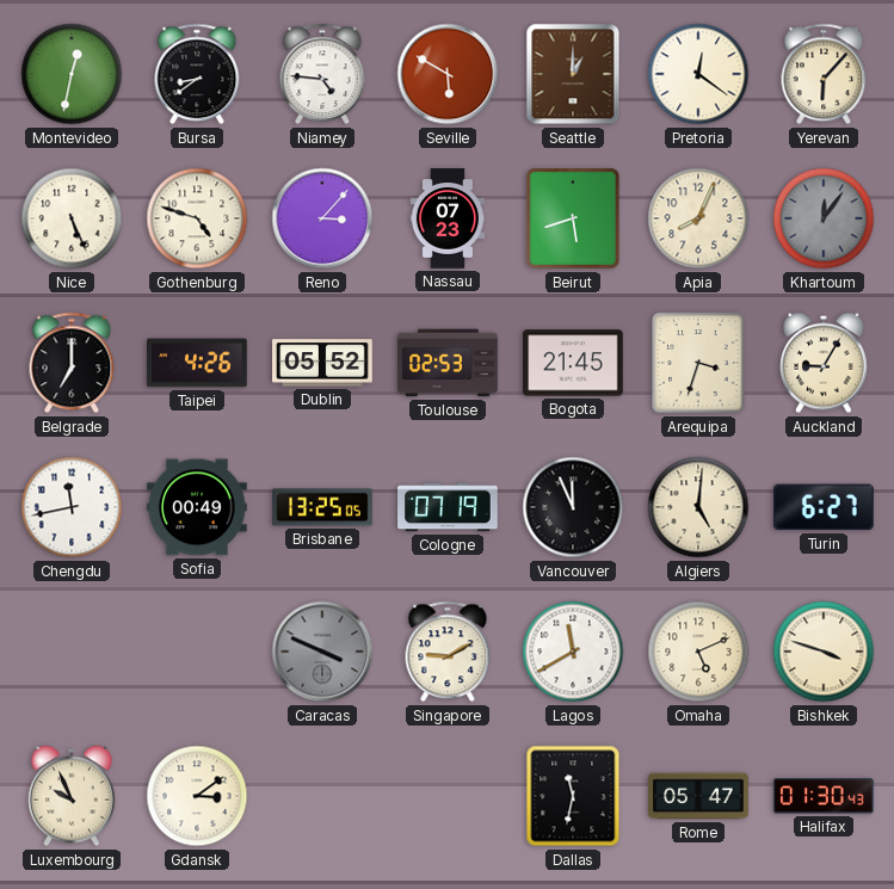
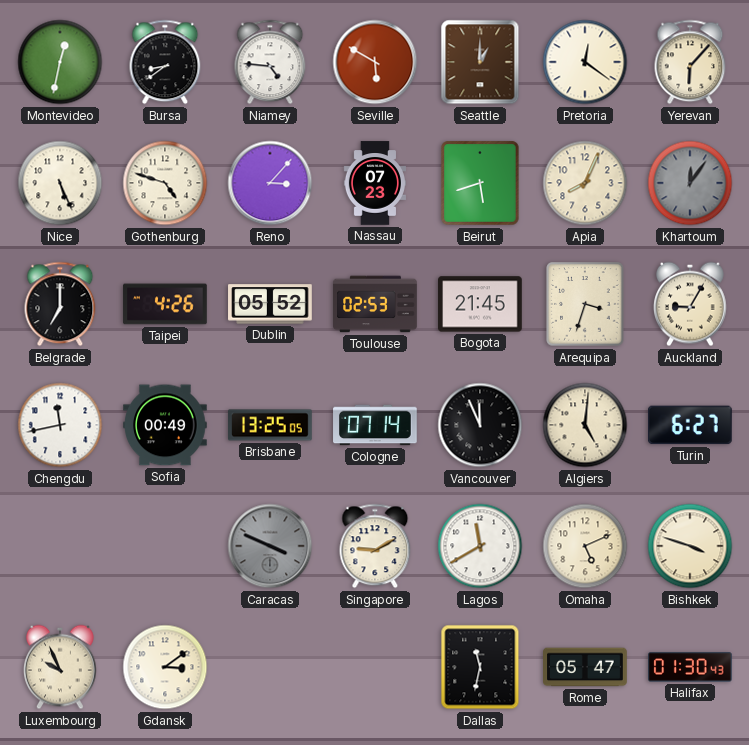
Cologne: 07:19 -> 07:14
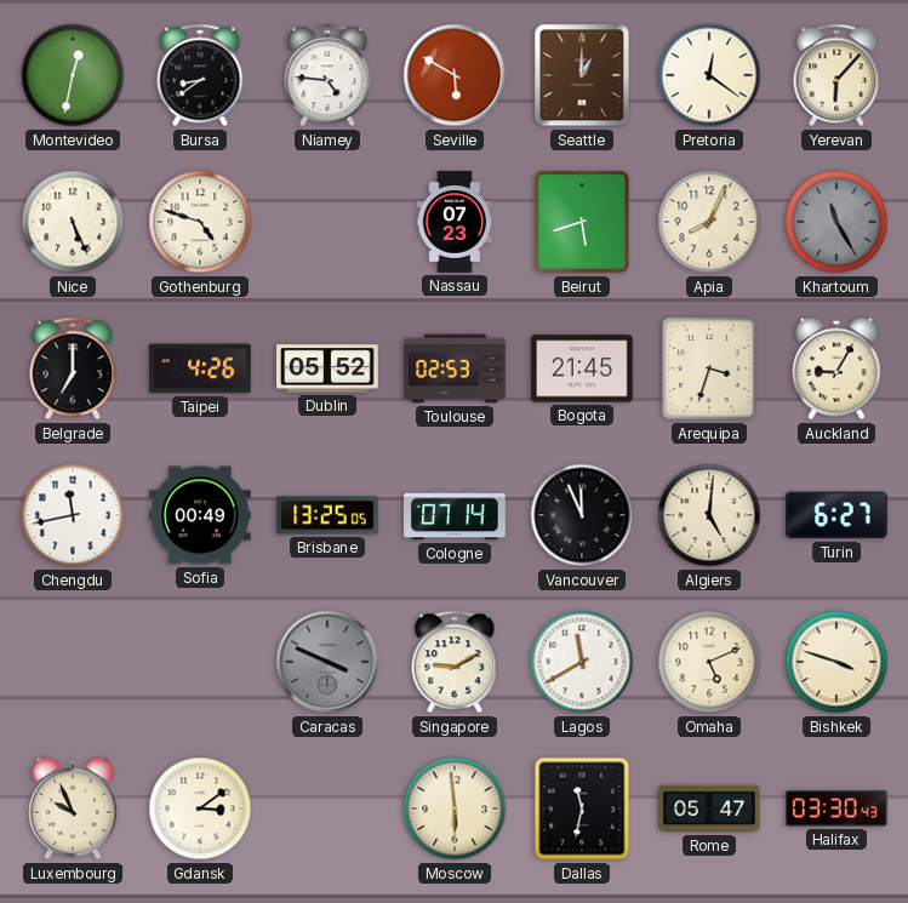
Reno: 3:07 -> none
Khartoum: 12:06 -> 11:25
Moscow: none -> 5:59
Halifax: 01:30 -> 03:30
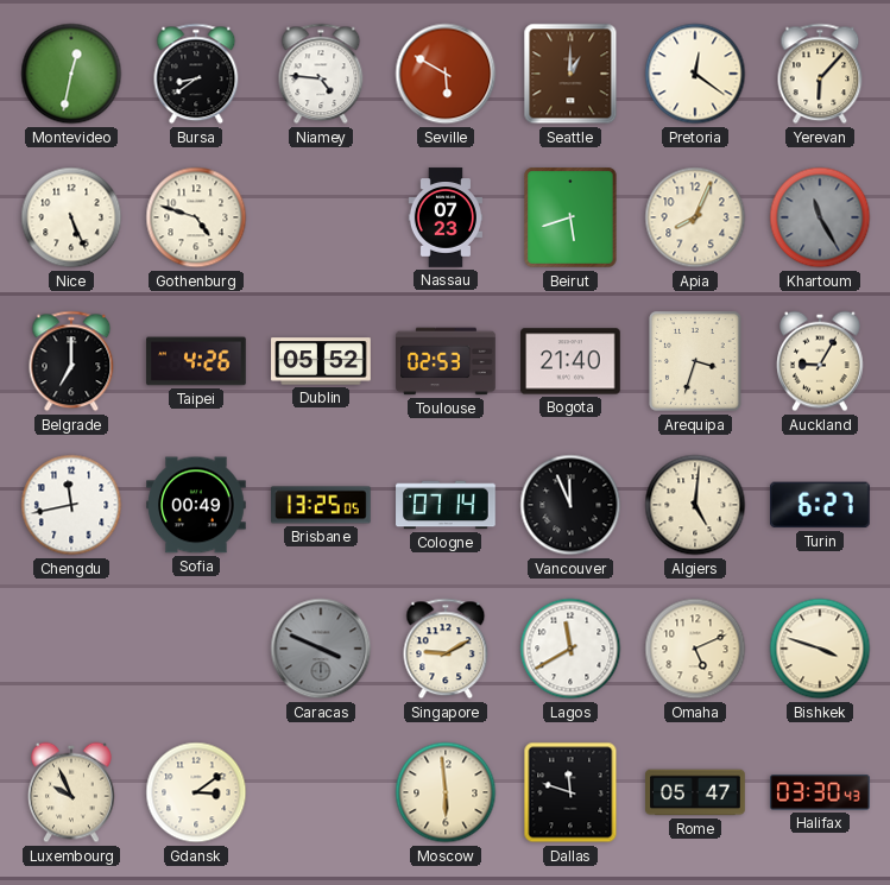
Bogota: 21:45 -> 21:40
Dallas: 11:32 -> 11:48
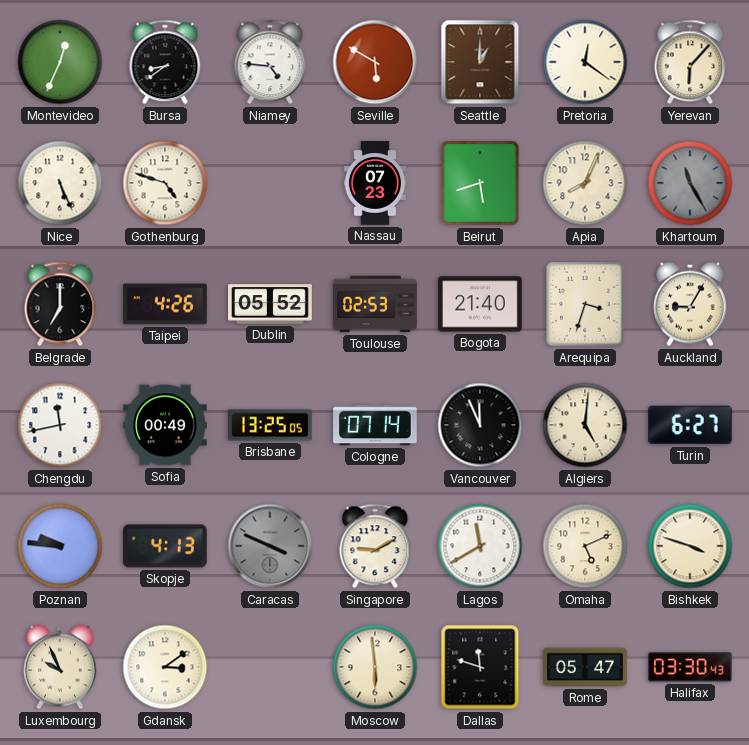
Montevideo: 12:32 -> 12:34
Poznan: none -> 9:46
Skopje: none -> 4:13
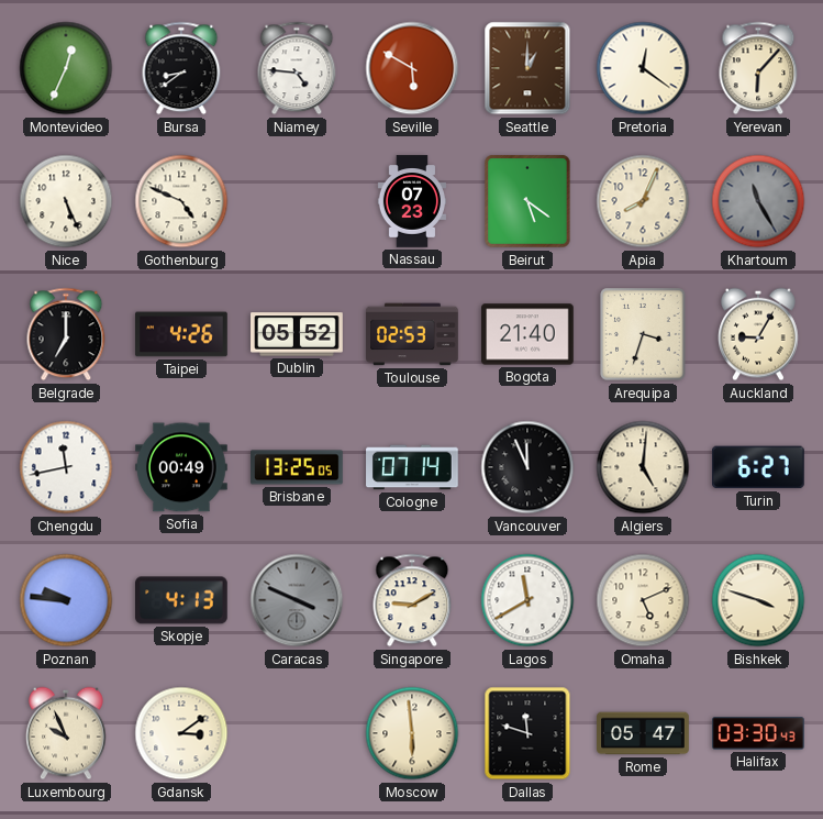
Gothenburg: 4:48 -> 4:49
Beirut: 5:42 -> 5:21
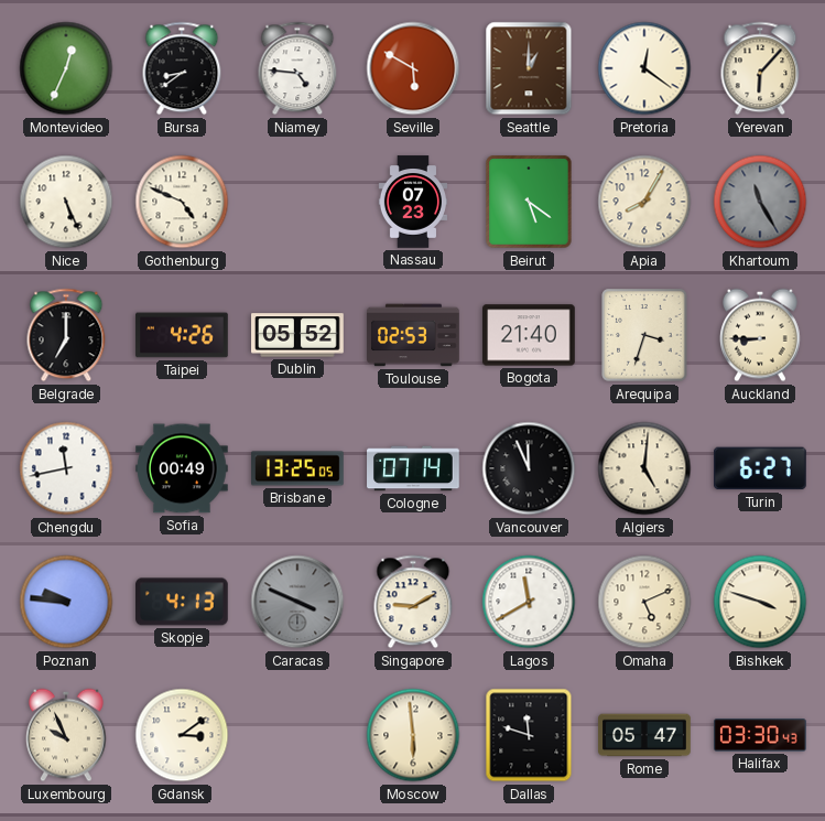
Apia: 8:04 -> 8:05
Auckland: 9:05 -> 8:45
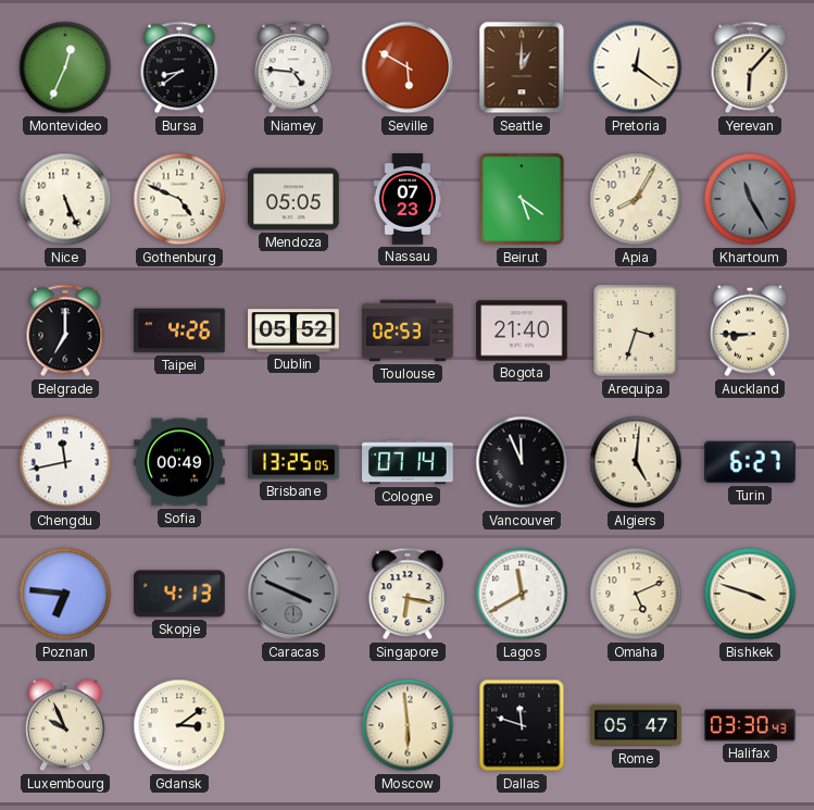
Mendoza: none -> 05:05
Poznan: 9:46 -> 6:46
Singapore: 9:10 -> 6:17
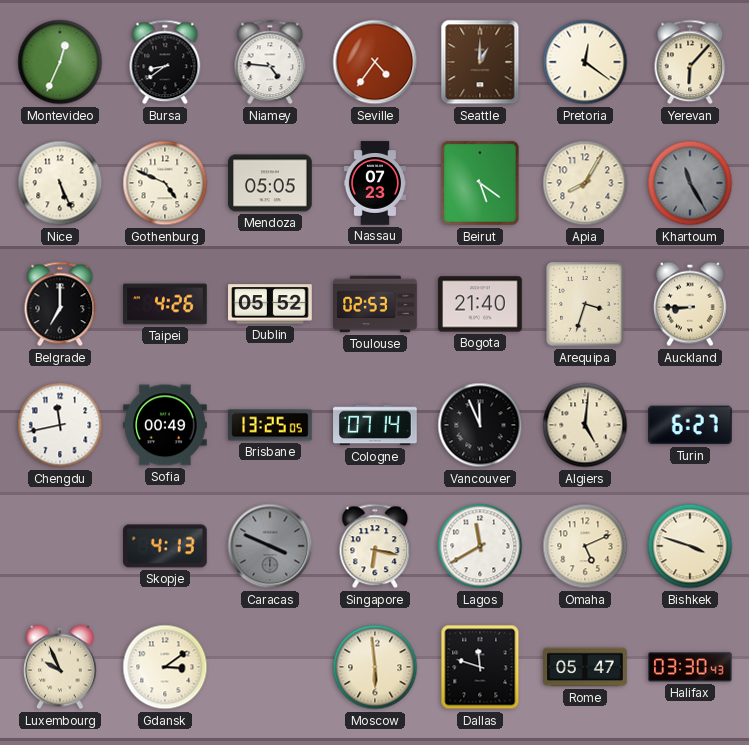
Seville: 5:50 -> 4:36
Poznan: 6:46 -> none
